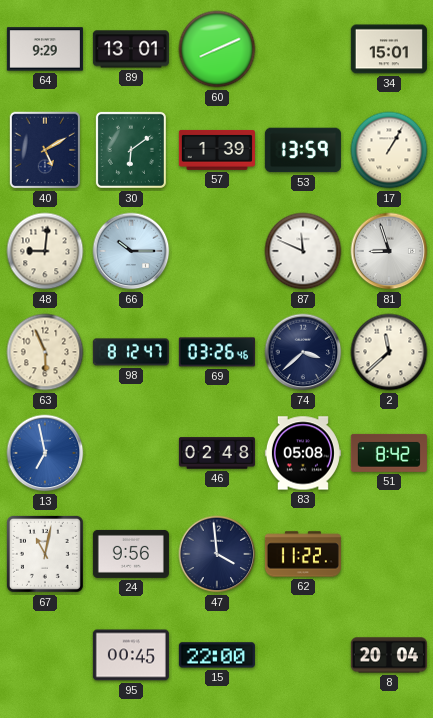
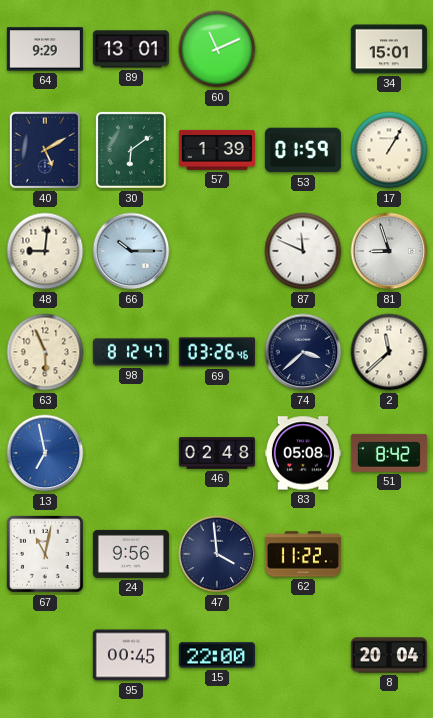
60: 8:11 -> 11:11
53: 13:59 -> 01:59
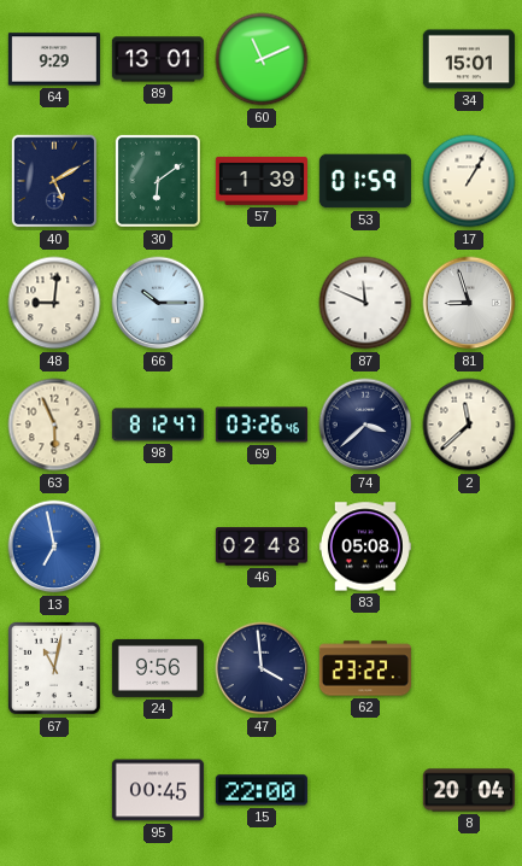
51: 8:42 -> none
62: 11:22 -> 23:22
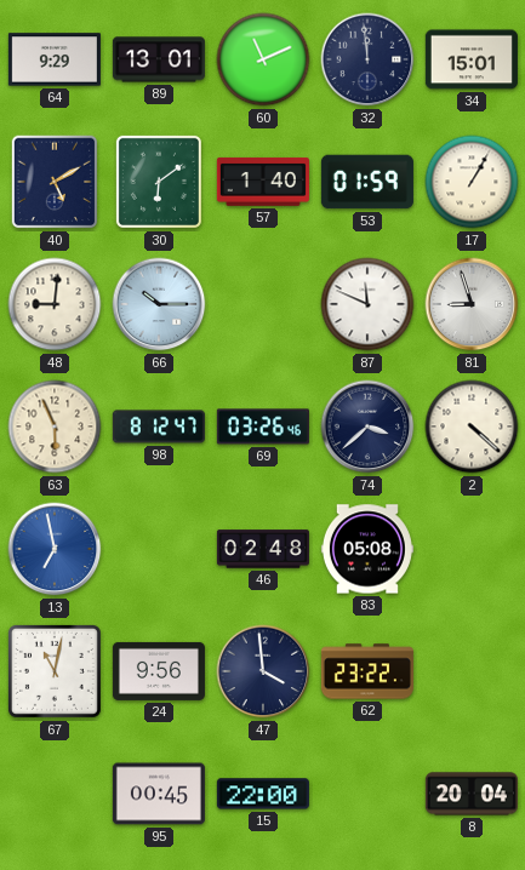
32: none -> 11:59
57: 1:39 -> 1:40
2: 11:38 -> 4:22
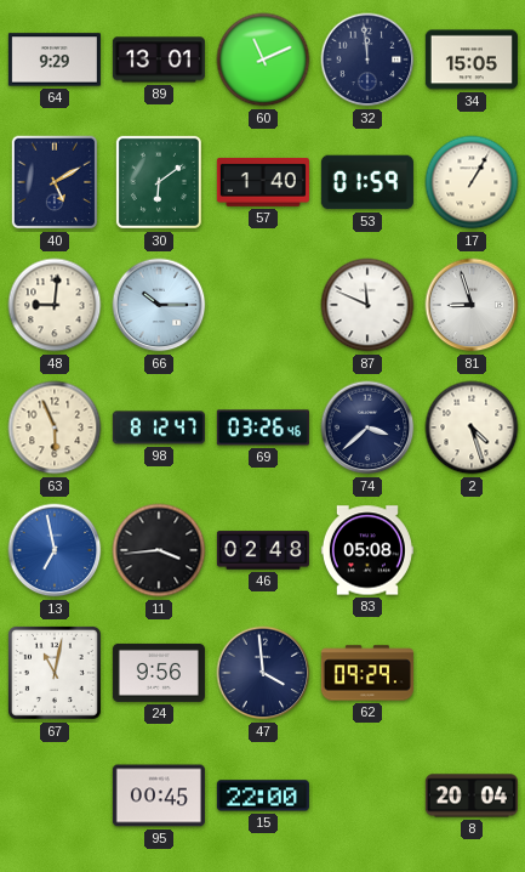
34: 15:01 -> 15:05
2: 4:22 -> 4:27
11: none -> 3:44
62: 23:22 -> 09:29
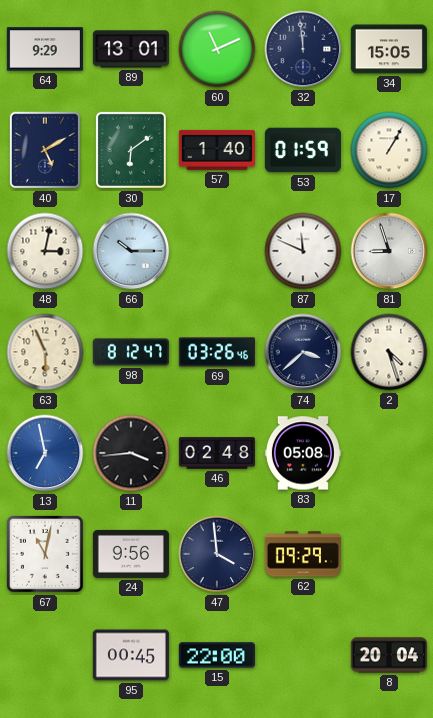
48: 9:01 -> 3:02
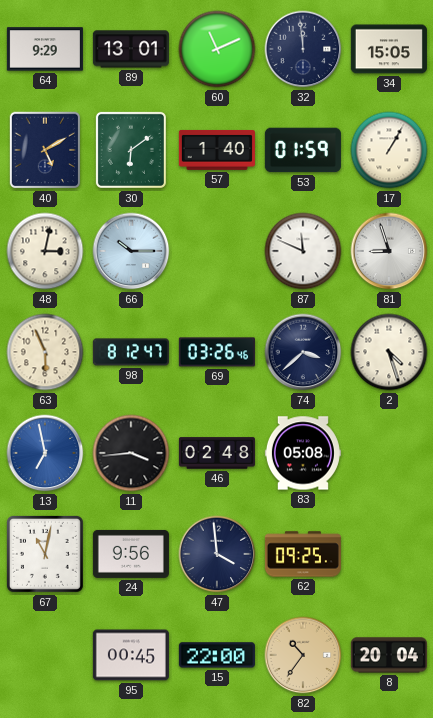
62: 09:29 -> 09:25
82: none -> 10:36
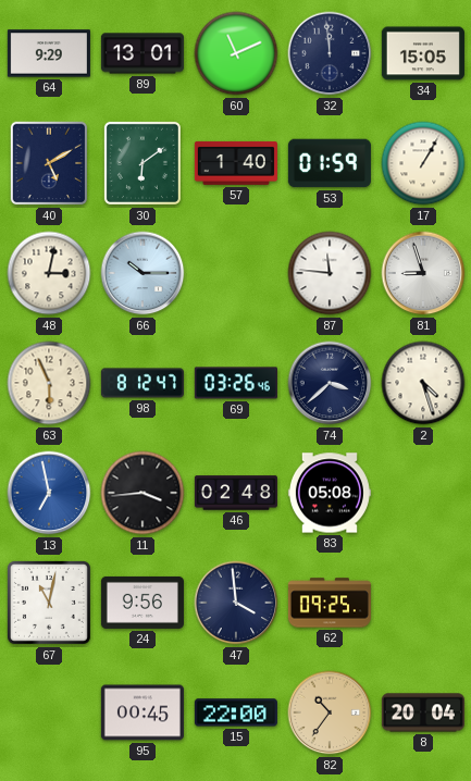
87: 11:49 -> 11:46
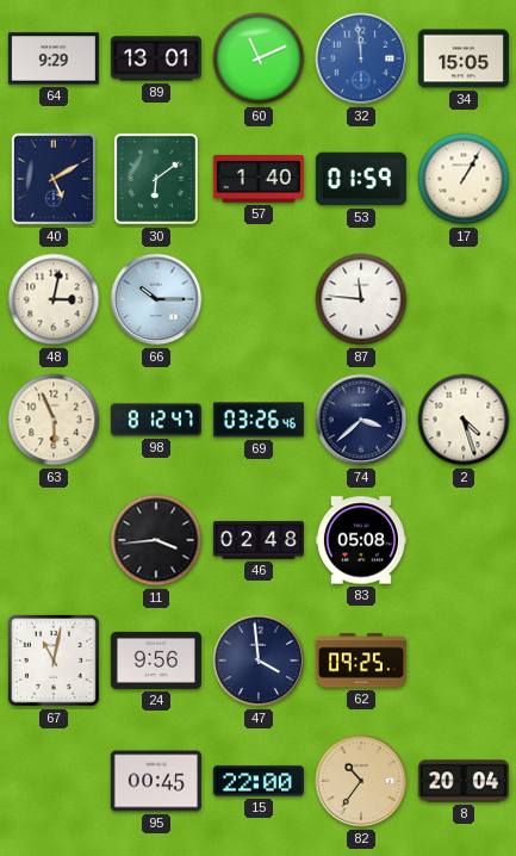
32 dial: navy -> blue
81: 8:57 -> none
13: 6:58 -> none
